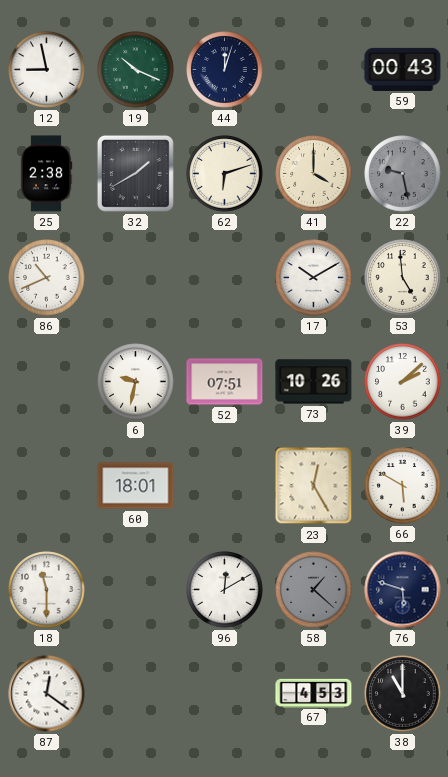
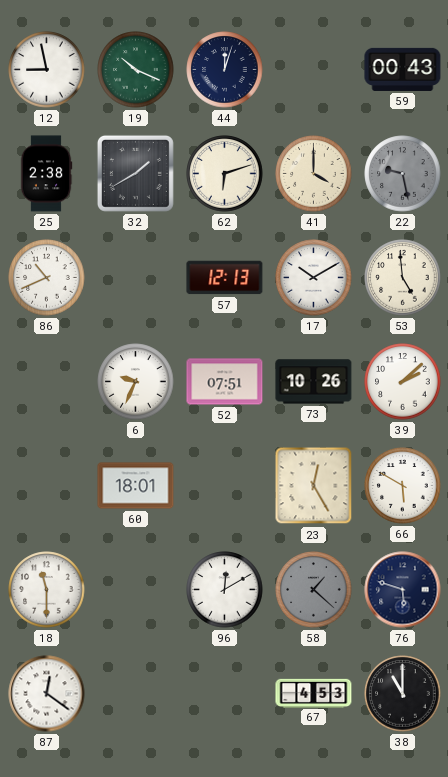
57: none -> 12:13
6: 9:32 -> 9:34
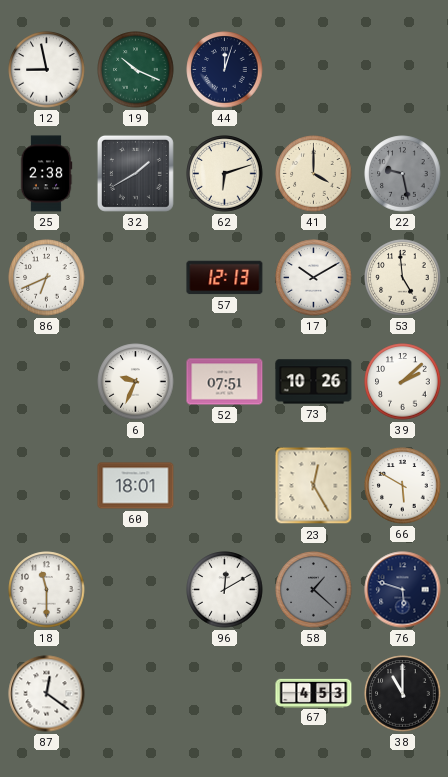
59: 00:43 -> none
86: 10:41 -> 6:41
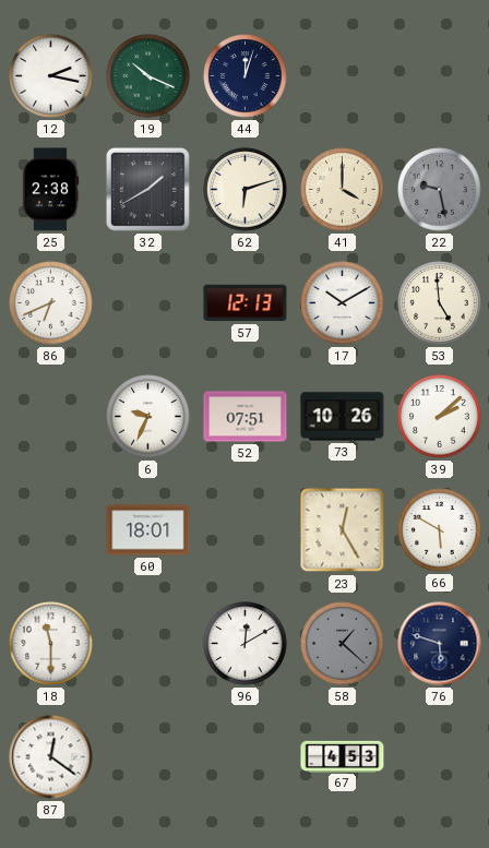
12: 8:58 -> 2:17
38: 11:00 -> none
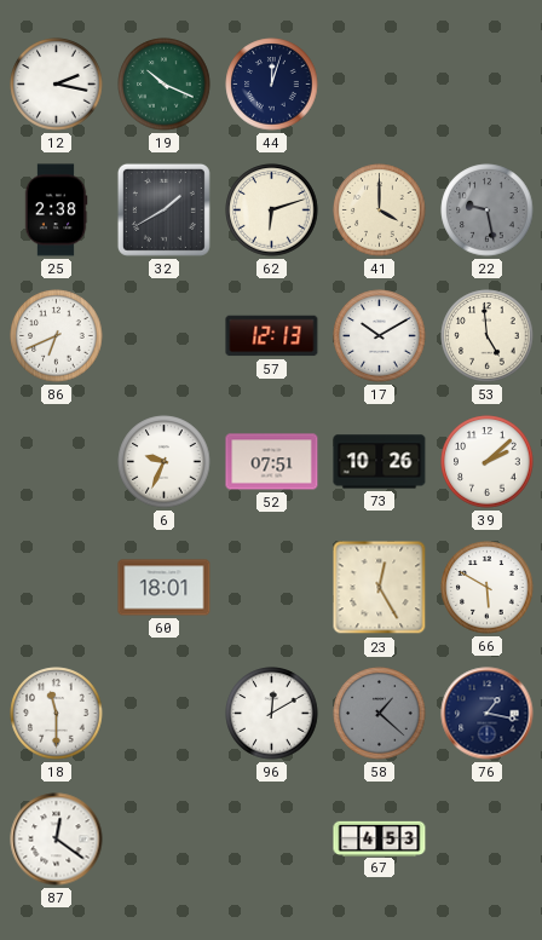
76: 5:48 -> 1:17
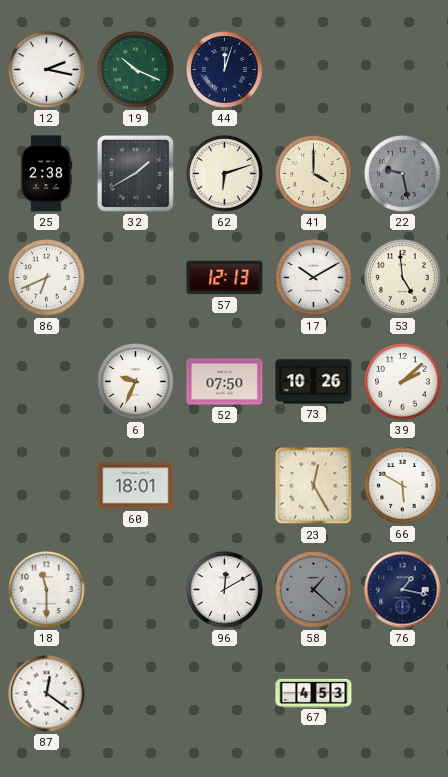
52: 07:51 -> 07:50
